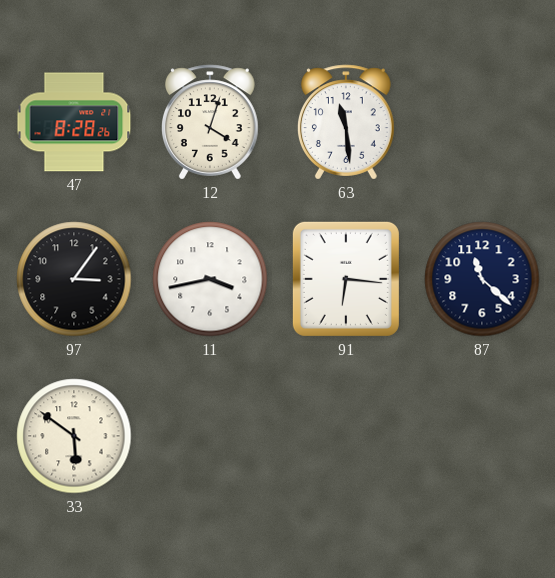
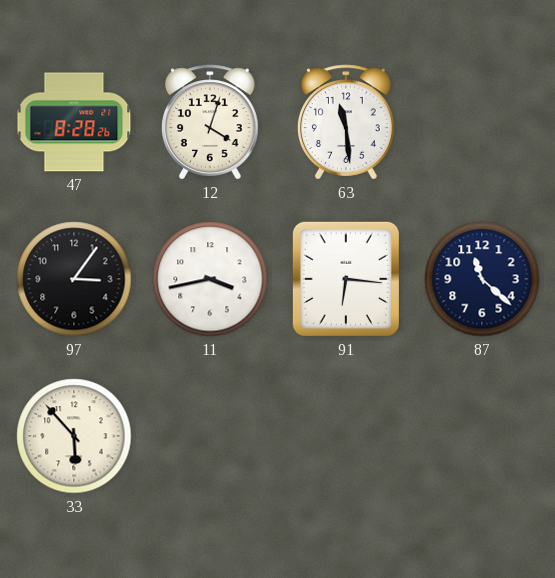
33: 5:51 -> 5:53
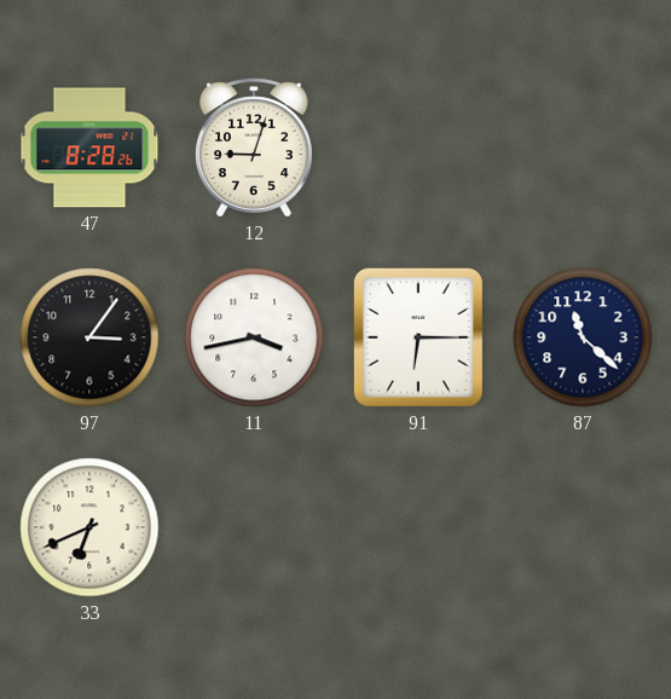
12: 4:03 -> 9:03
63: 11:29 -> none
91: 6:16 -> 6:15
33: 5:53 -> 6:41
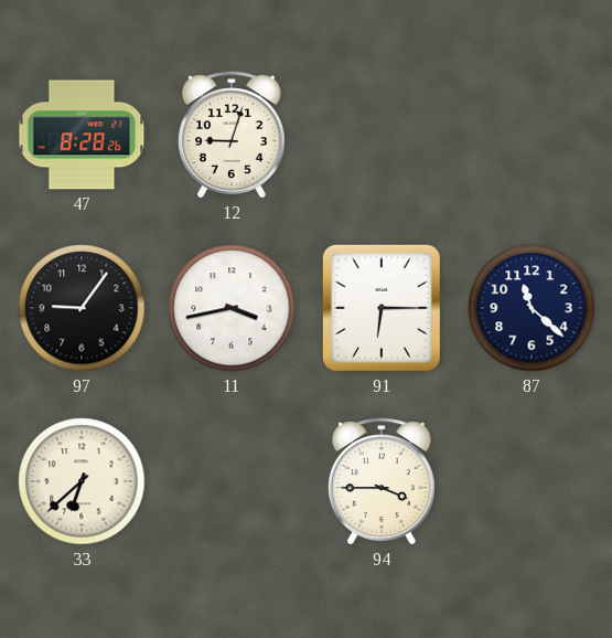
97: 3:06 -> 9:06
33: 6:41 -> 6:38
94: none -> 3:45
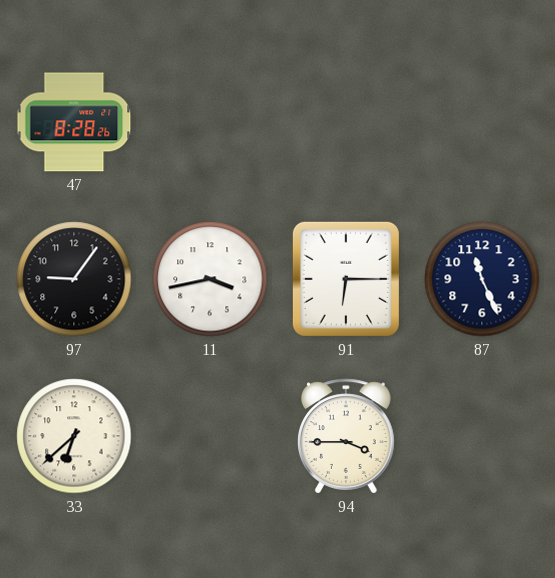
12: 9:03 -> none
87: 11:22 -> 11:26
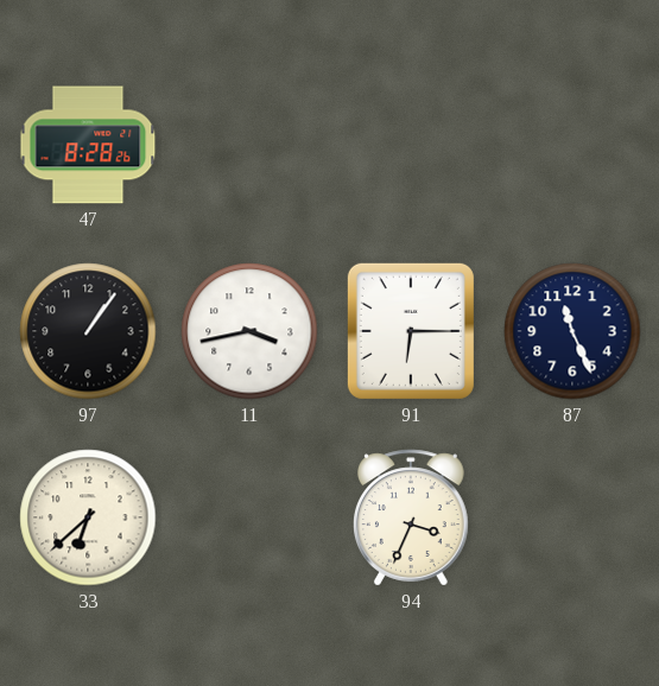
97: 9:06 -> 1:06
94: 3:45 -> 3:34
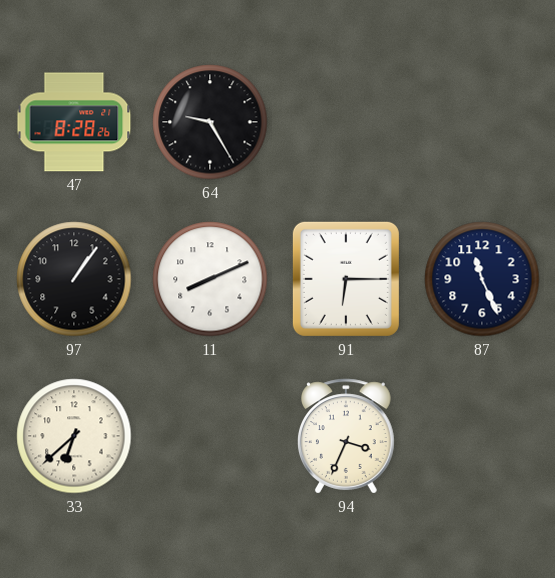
64: none -> 9:25
11: 3:43 -> 8:11
